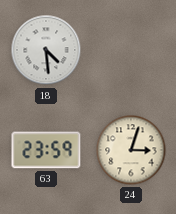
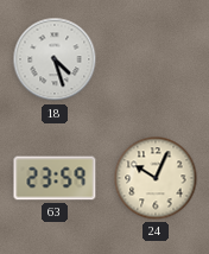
18: 4:29 -> 4:27
24: 3:03 -> 10:04
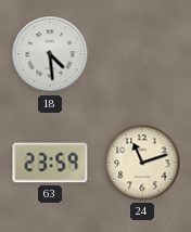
18: 4:27 -> 4:29
24: 10:04 -> 11:12
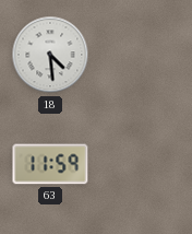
63: 23:59 -> 11:59
24: 11:12 -> none
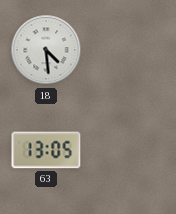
63: 11:59 -> 13:05
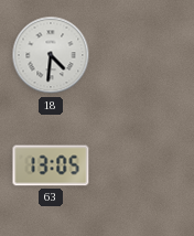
18: 4:29 -> 4:31
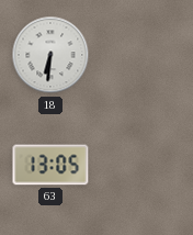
18: 4:31 -> 6:31
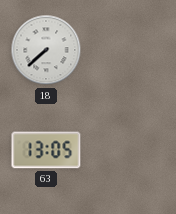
18: 6:31 -> 7:38
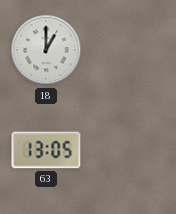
18: 7:38 -> 1:00
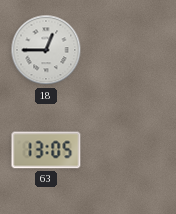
18: 1:00 -> 12:45
